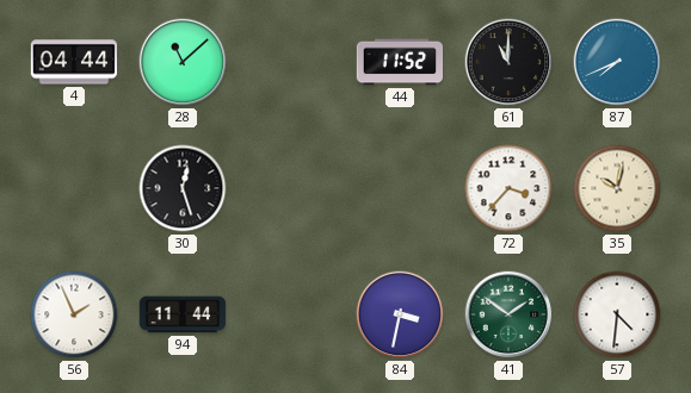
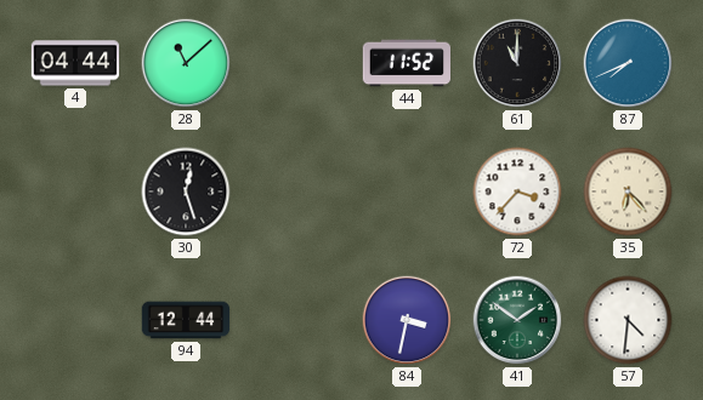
35: 10:02 -> 6:23
56: 1:56 -> none
94: 11:44 -> 12:44
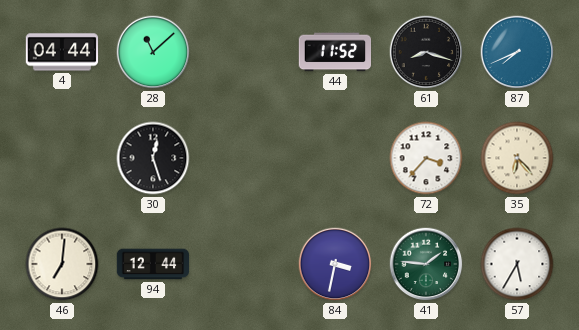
61: 11:00 -> 8:18
46: none -> 7:01
41: 1:51 -> 1:46
57: 4:31 -> 5:35
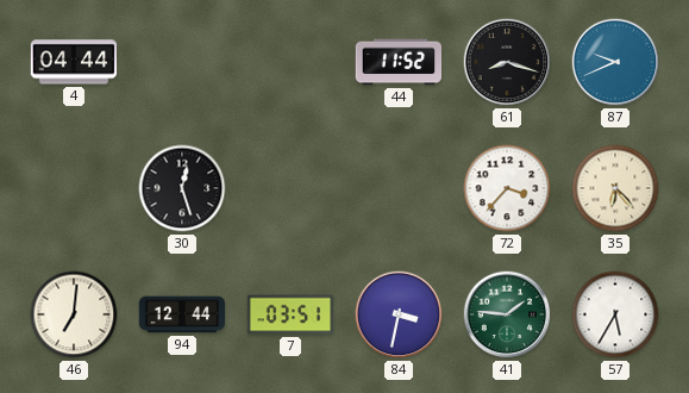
28: 11:08 -> none
87: 7:41 -> 9:41
7: none -> 03:51
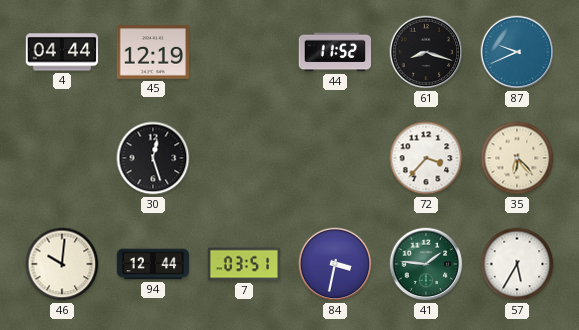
45: none -> 12:19
46: 7:01 -> 10:01
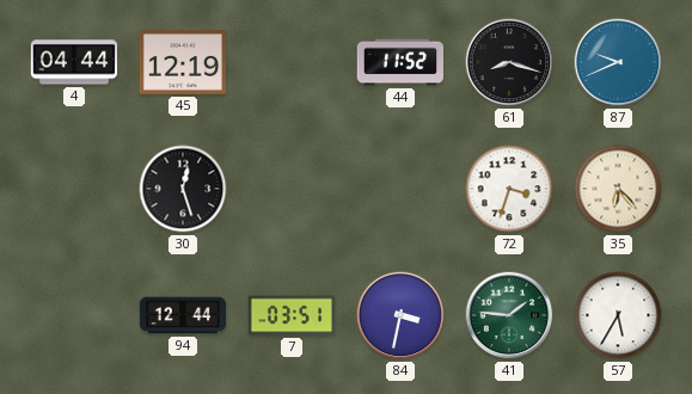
72: 3:37 -> 3:33
46: 10:01 -> none
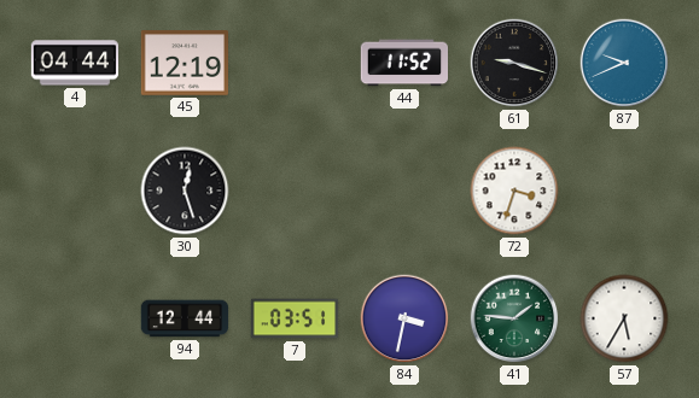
61: 8:18 -> 9:18
35: 6:23 -> none
